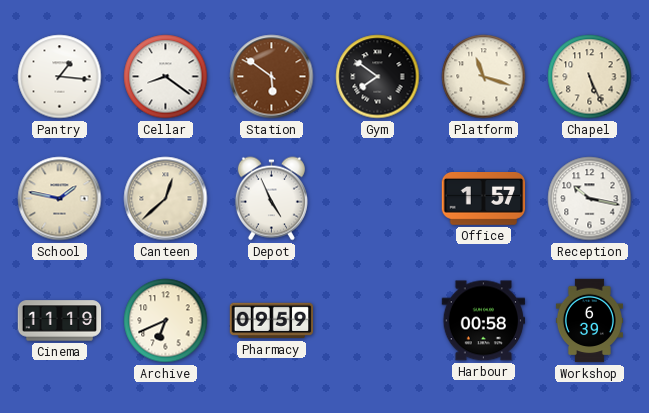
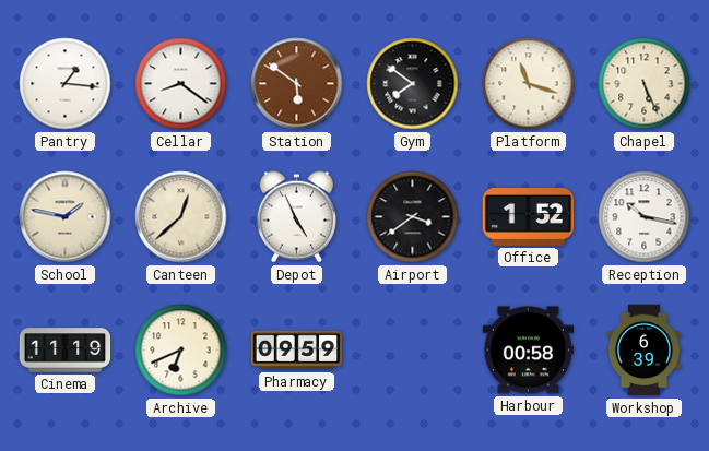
Airport: none -> 3:39
Office: 1:57 -> 1:52
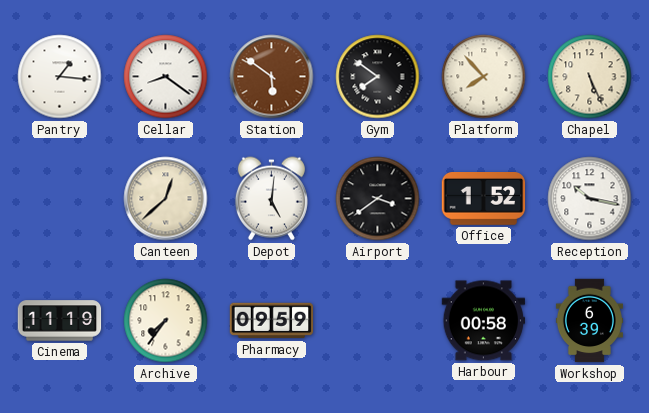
Platform: 11:18 -> 7:53
School: 1:47 -> none
Depot: 4:56 -> 5:01
Archive: 6:41 -> 7:36
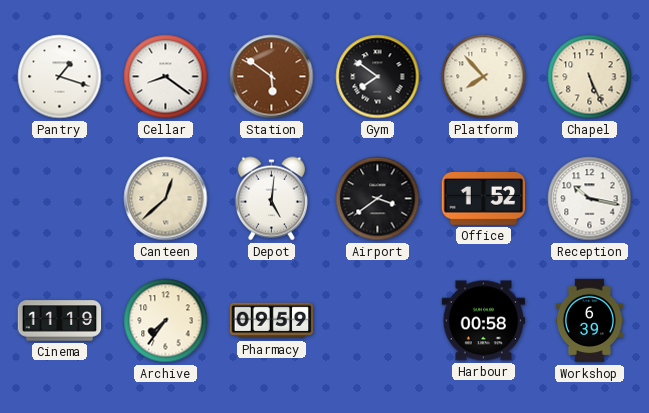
Pantry: 1:16 -> 1:18
